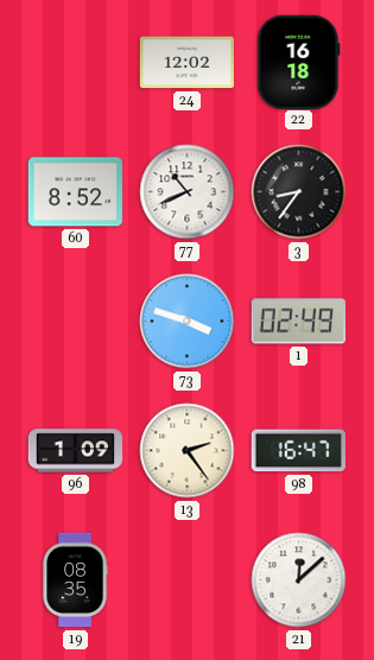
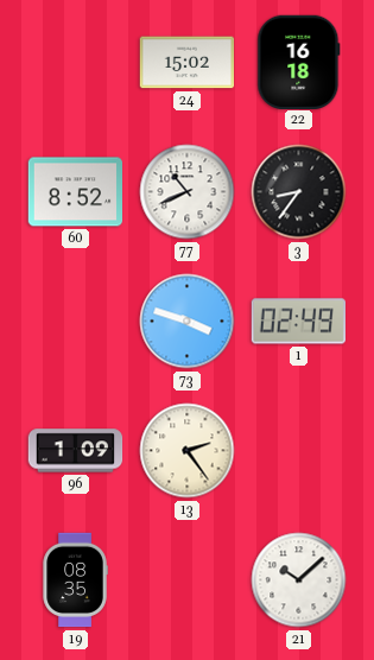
24: 12:02 -> 15:02
98: 16:47 -> none
21: 12:08 -> 10:08
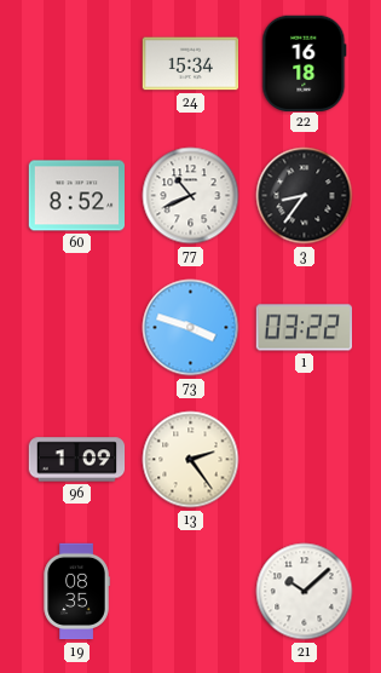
24: 15:02 -> 15:34
1: 02:49 -> 03:22
